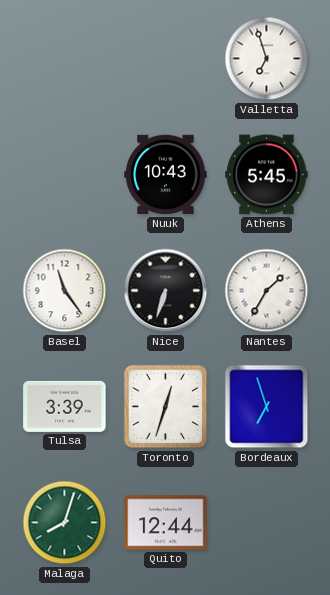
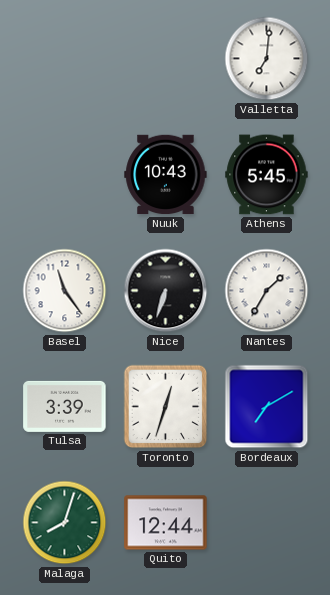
Valletta: 6:57 -> 7:01
Bordeaux: 6:57 -> 7:10
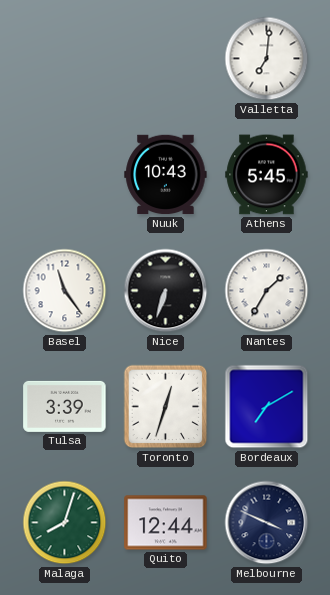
Melbourne: none -> 3:49
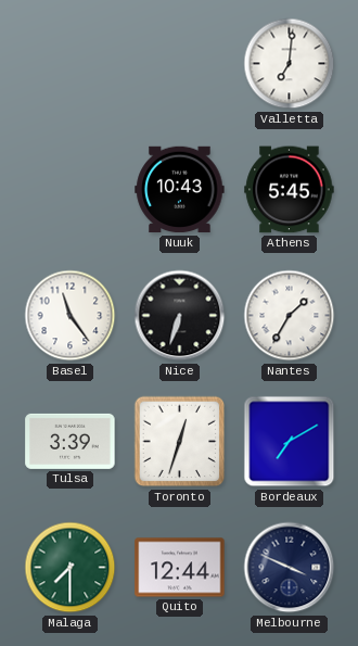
Malaga: 8:03 -> 7:30
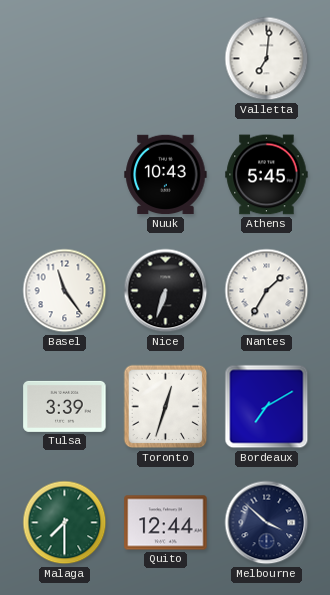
Melbourne: 3:49 -> 3:52
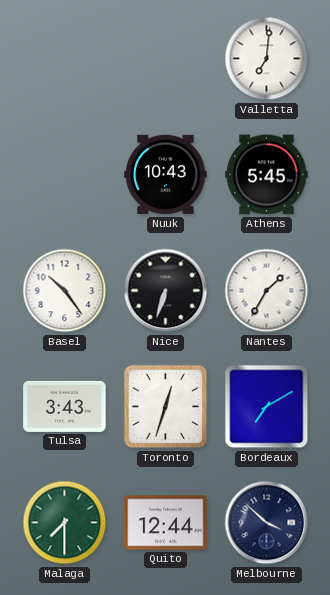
Basel: 11:24 -> 10:24
Tulsa: 3:39 -> 3:43
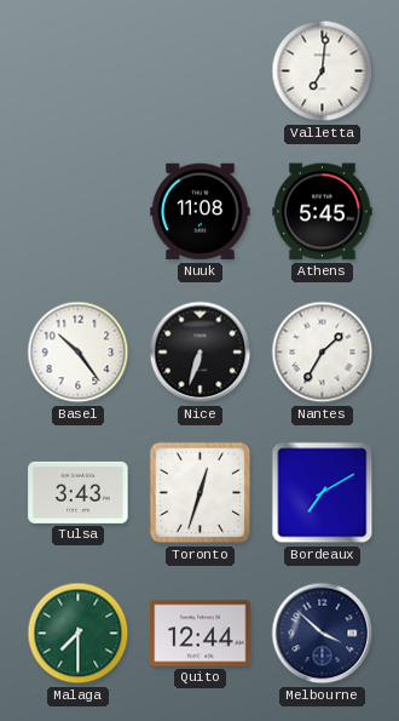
Nuuk: 10:43 -> 11:08
